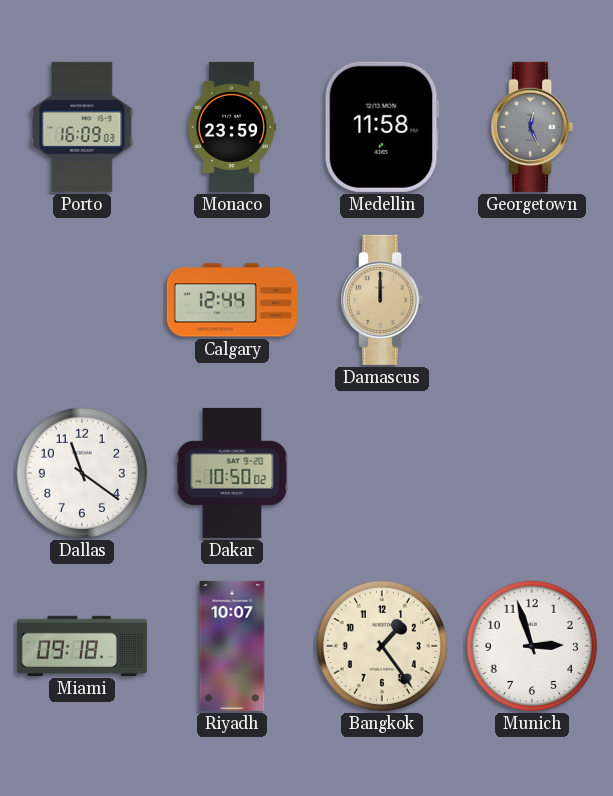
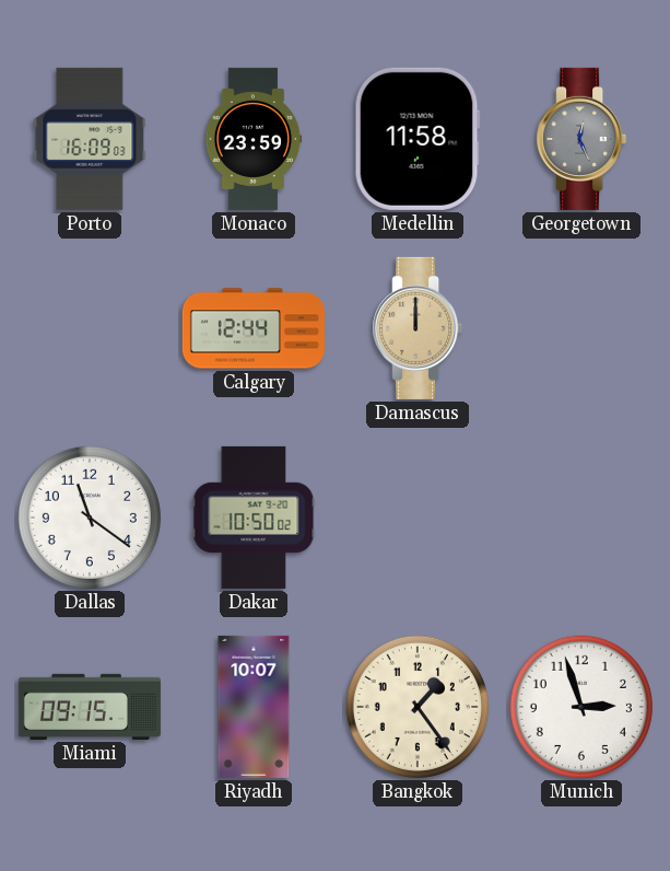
Miami: 09:18 -> 09:15
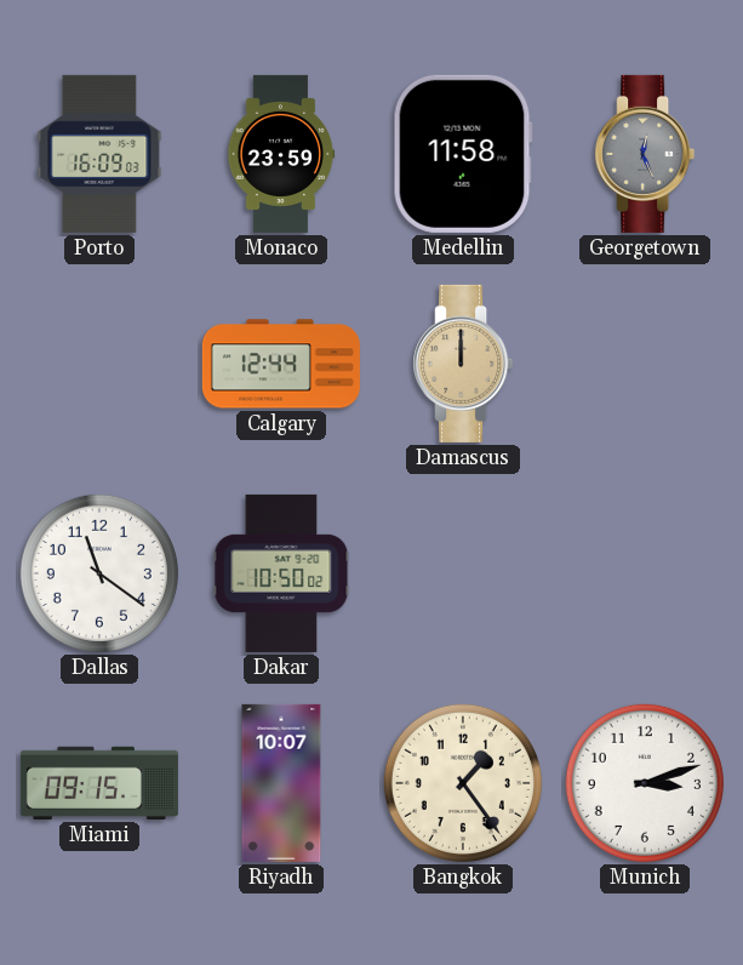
Munich: 2:57 -> 3:12
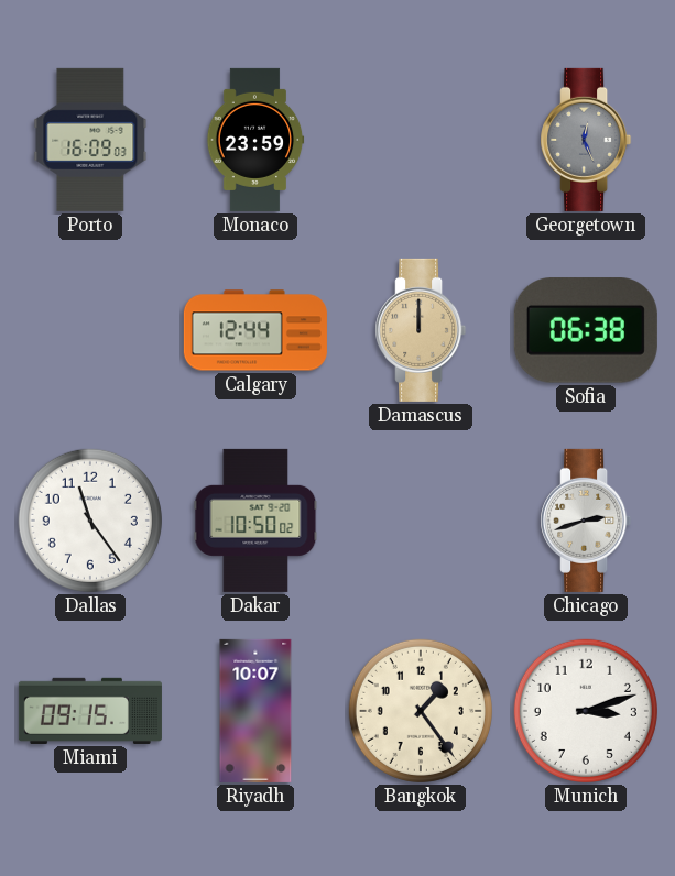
Medellin: 11:58 -> none
Sofia: none -> 06:38
Dallas: 11:21 -> 11:24
Chicago: none -> 2:42
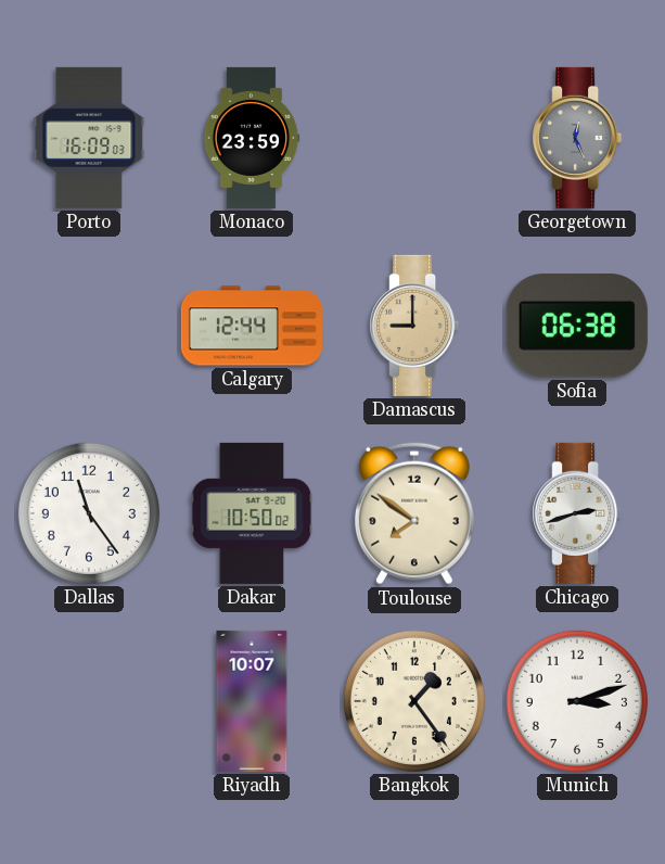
Damascus: 12:00 -> 9:00
Toulouse: none -> 7:51
Miami: 09:15 -> none
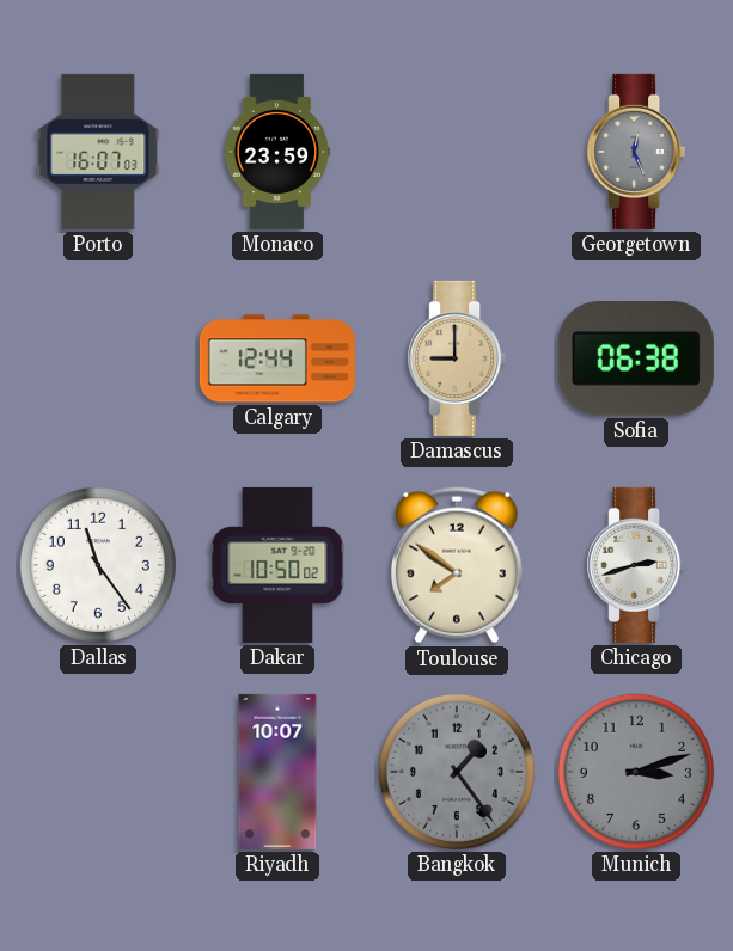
Porto: 16:09 -> 16:07
Bangkok dial: cream -> grey
Munich dial: white -> grey
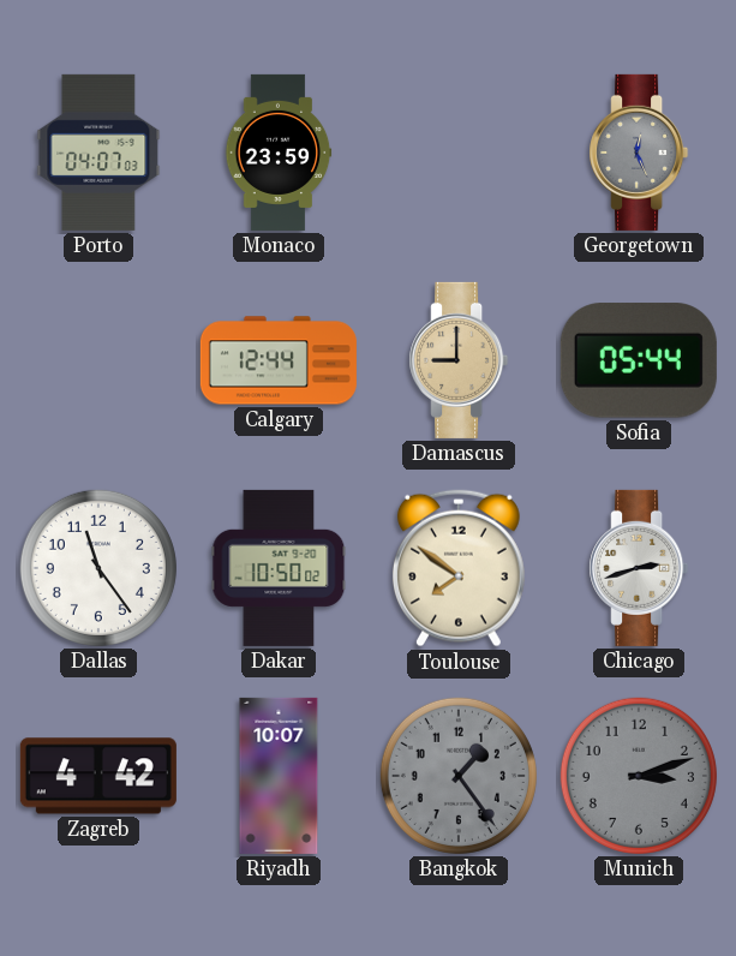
Porto: 16:07 -> 04:07
Sofia: 06:38 -> 05:44
Zagreb: none -> 4:42
